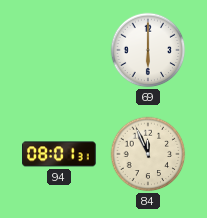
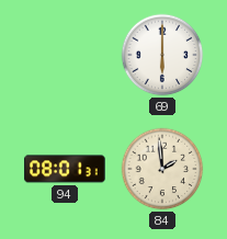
84: 11:56 -> 1:59
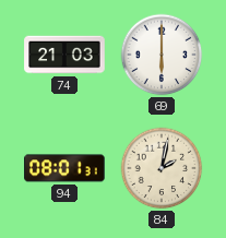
74: none -> 21:03
84: 1:59 -> 2:02
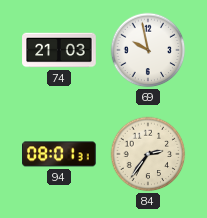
69: 6:00 -> 9:58
84: 2:02 -> 2:36
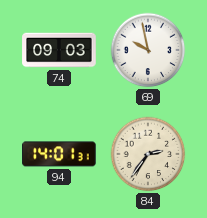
74: 21:03 -> 09:03
94: 08:01 -> 14:01
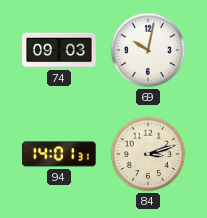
69: 9:58 -> 10:02
84: 2:36 -> 3:12
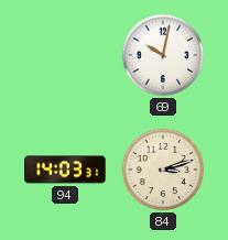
74: 09:03 -> none
94: 14:01 -> 14:03
